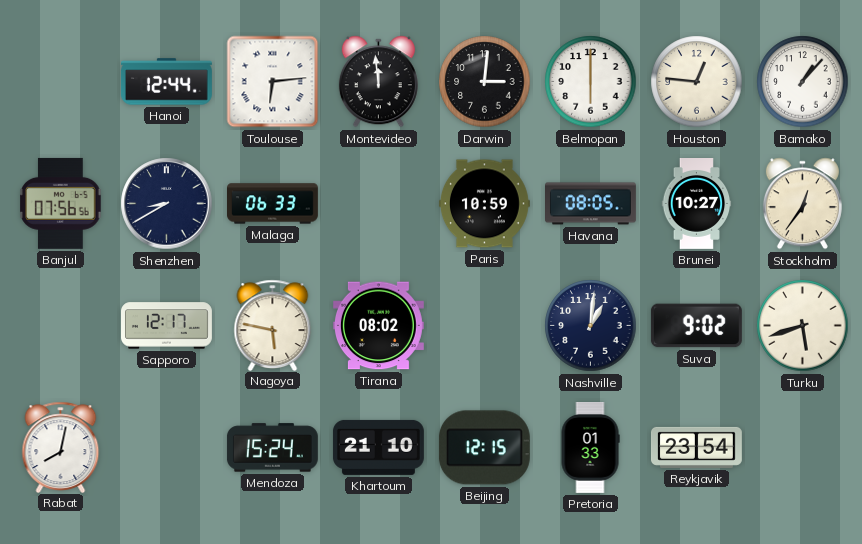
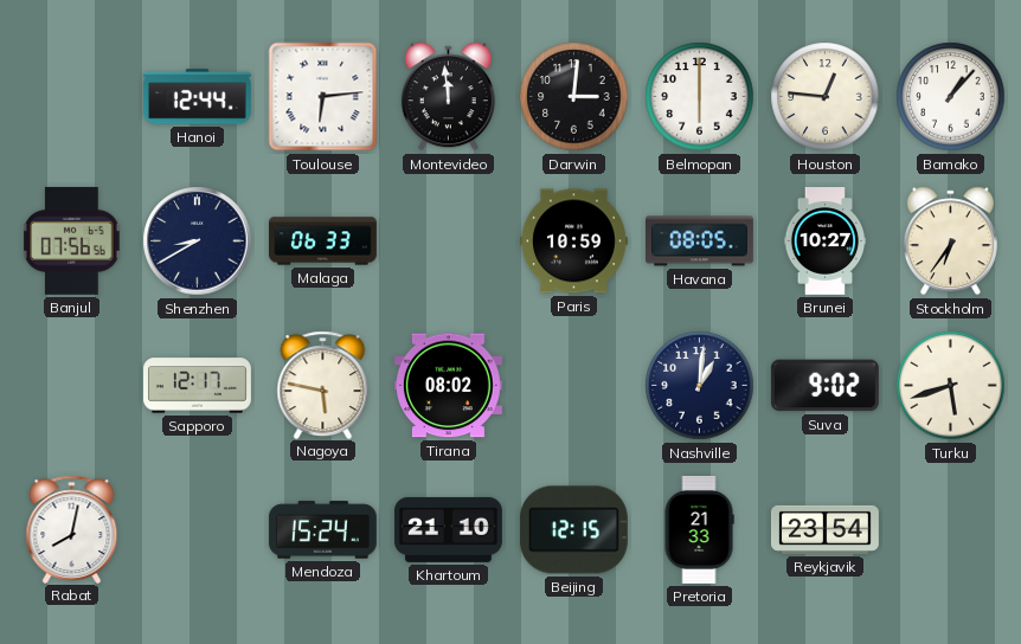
Stockholm: 12:36 -> 6:36
Pretoria: 01:33 -> 21:33
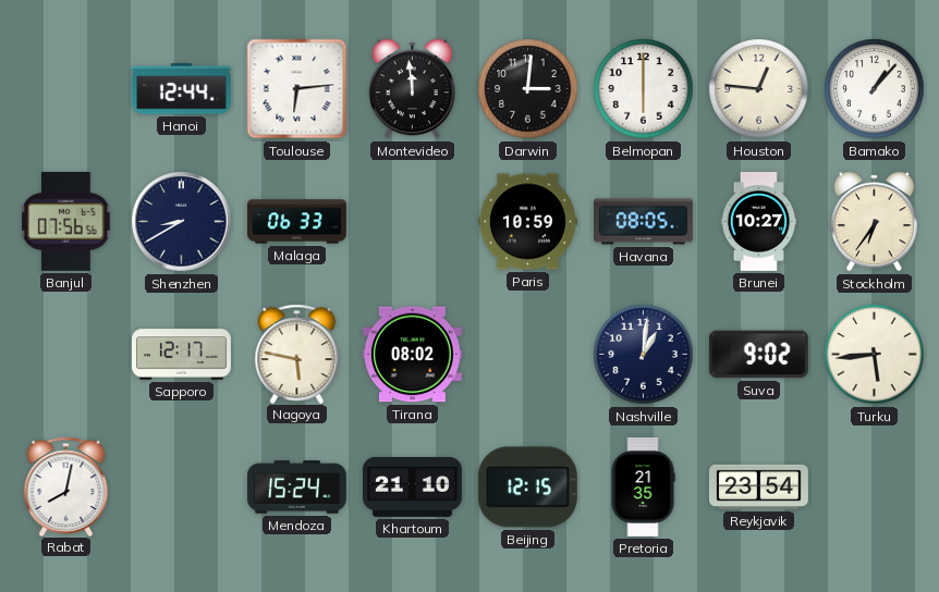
Turku: 5:42 -> 5:44
Pretoria: 21:33 -> 21:35
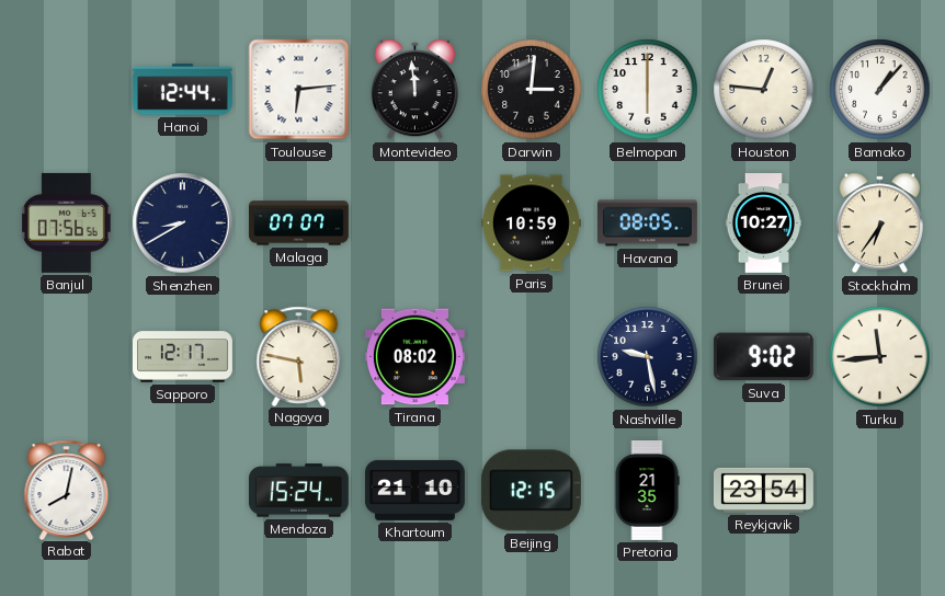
Malaga: 06:33 -> 07:07
Nashville: 1:01 -> 9:28
Turku: 5:44 -> 11:44
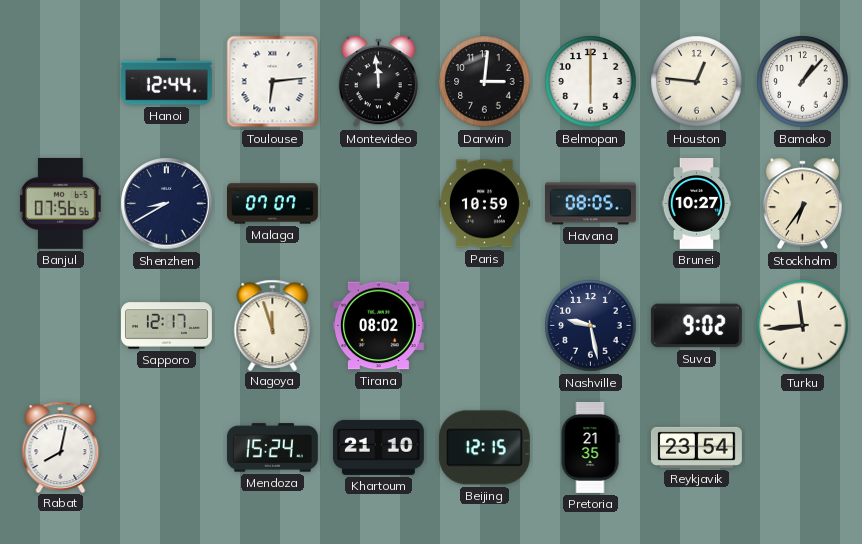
Nagoya: 5:47 -> 11:57
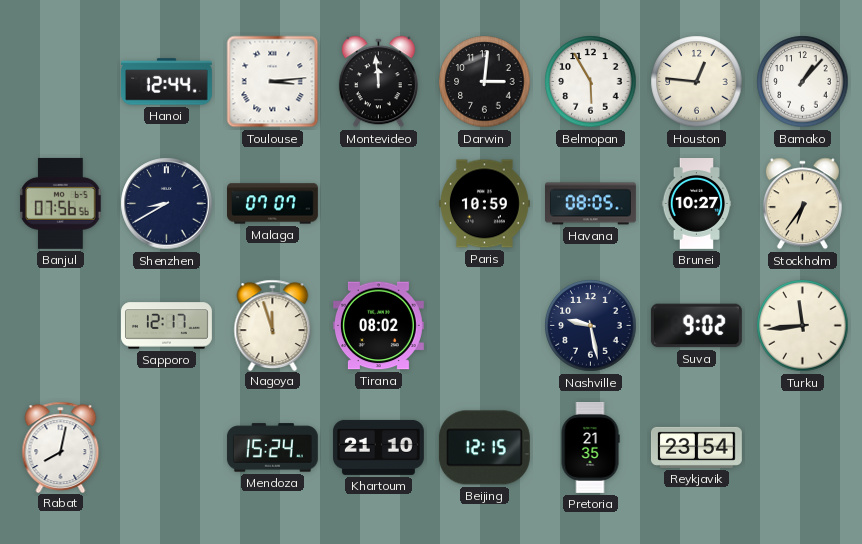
Toulouse: 6:14 -> 3:14
Belmopan: 6:00 -> 5:55
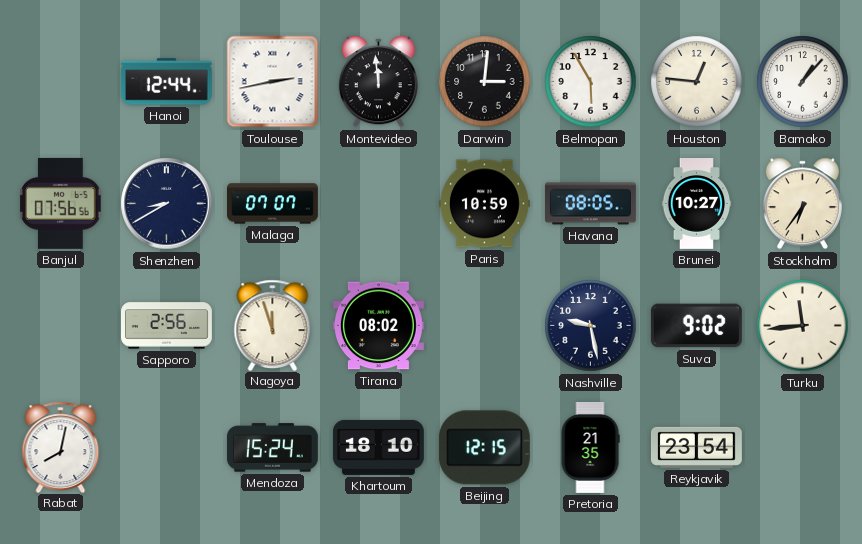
Toulouse: 3:14 -> 2:43
Sapporo: 12:17 -> 2:56
Khartoum: 21:10 -> 18:10
